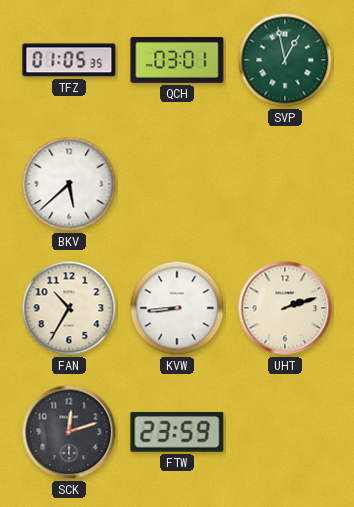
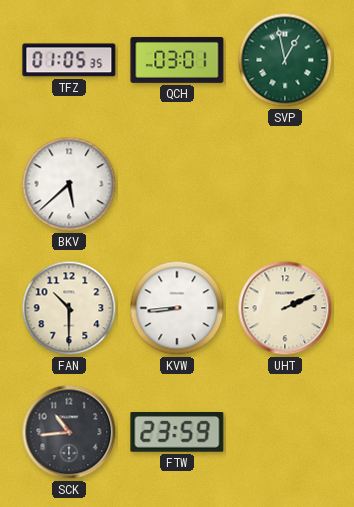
FAN: 10:35 -> 10:30
UHT: 2:12 -> 2:11
SCK: 12:12 -> 10:44
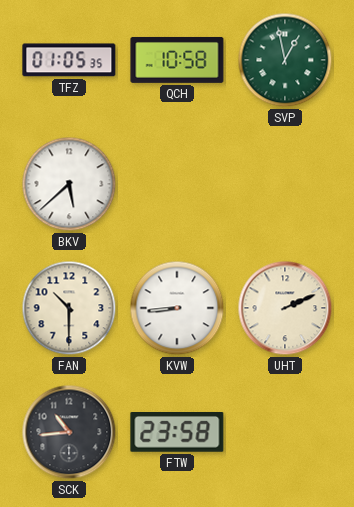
QCH: 03:01 -> 10:58
FTW: 23:59 -> 23:58
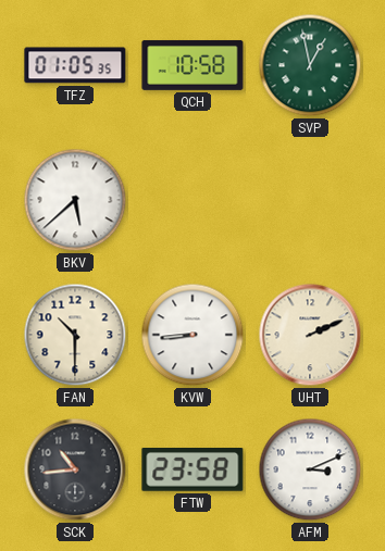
AFM: none -> 3:11
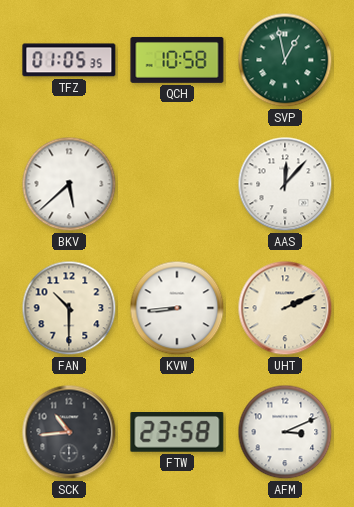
AAS: none -> 12:07
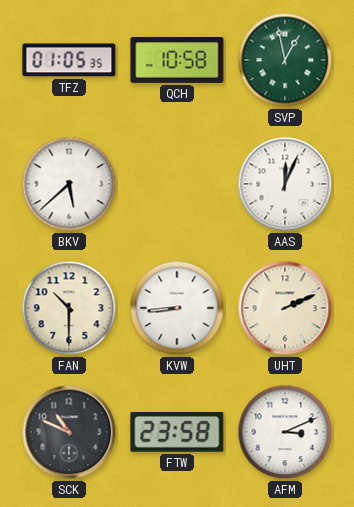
AAS: 12:07 -> 12:04
SCK: 10:44 -> 10:49
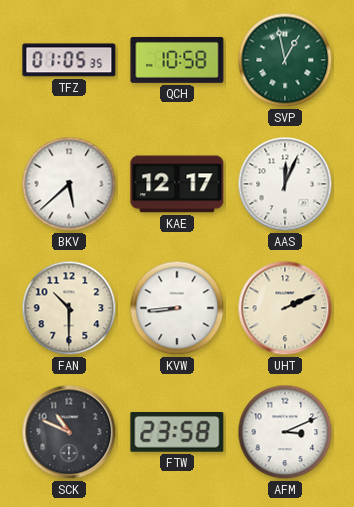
KAE: none -> 12:17
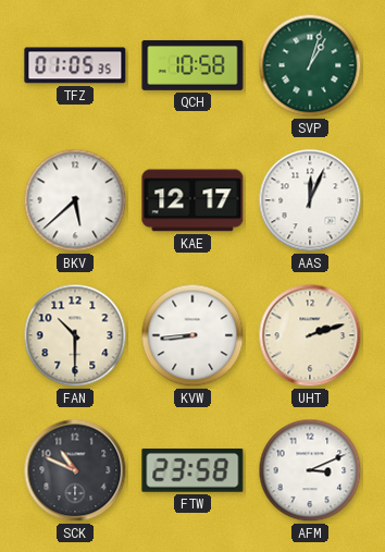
SVP: 12:58 -> 1:03
UHT: 2:11 -> 2:12
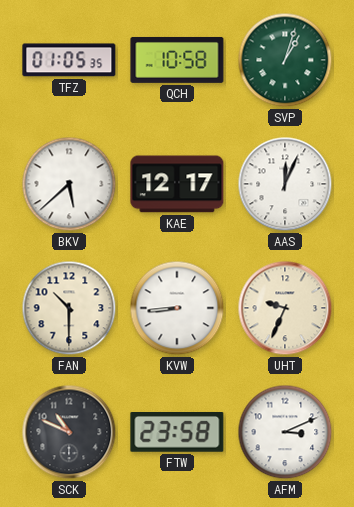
UHT: 2:12 -> 9:34
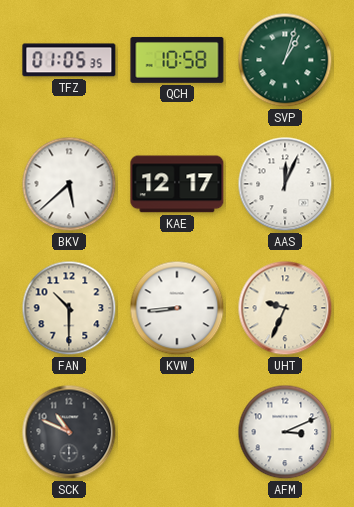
FTW: 23:58 -> none
